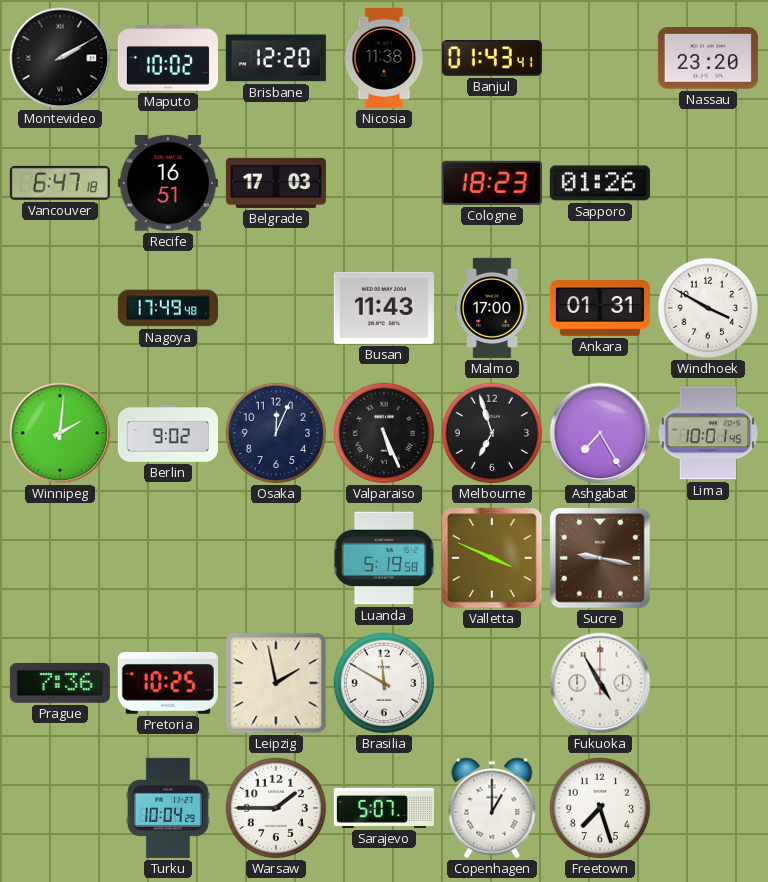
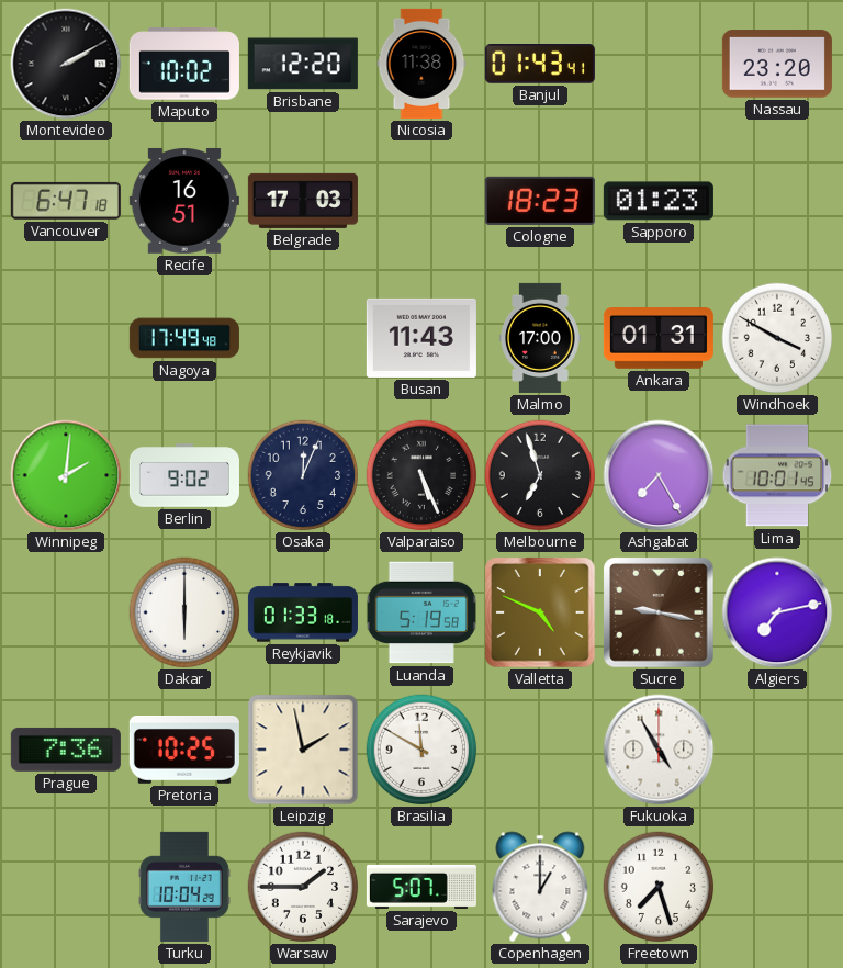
Sapporo: 01:26 -> 01:23
Dakar: none -> 6:00
Reykjavik: none -> 01:33
Valletta: 3:49 -> 4:49
Algiers: none -> 7:13
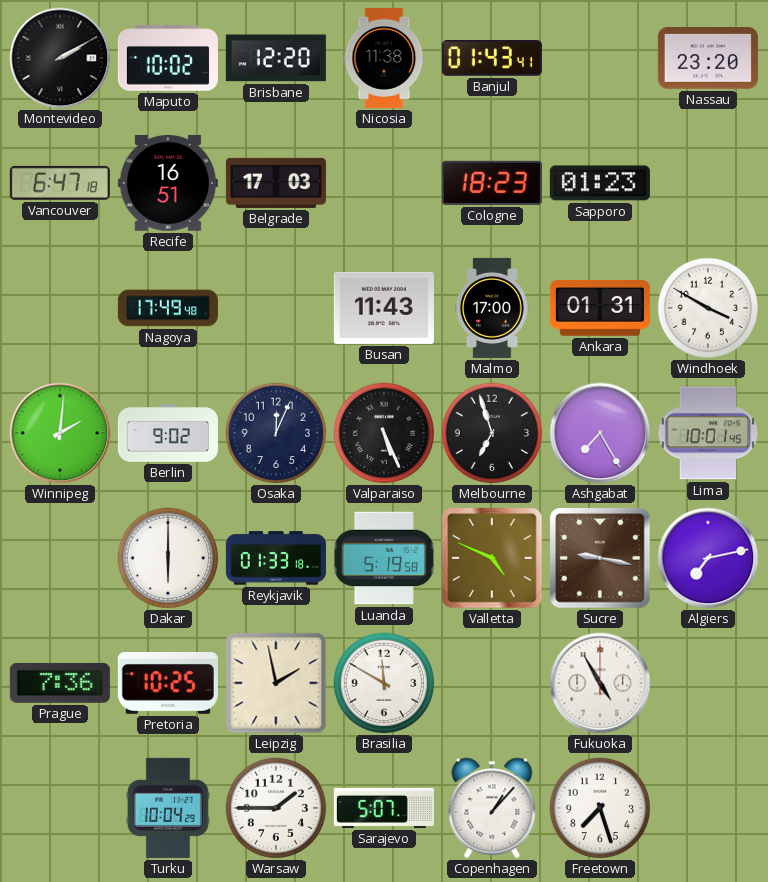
Copenhagen: 1:00 -> 1:07
